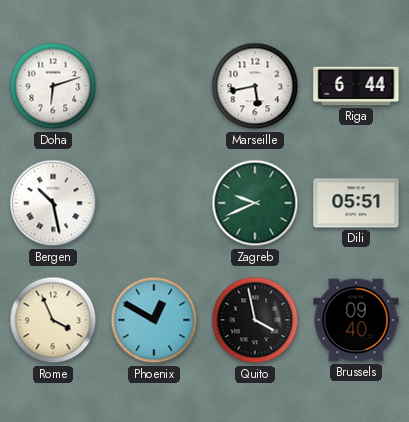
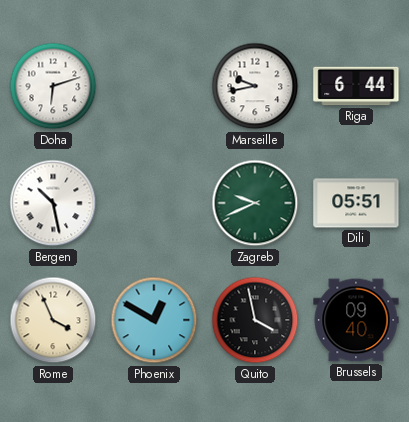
Marseille: 5:43 -> 9:43
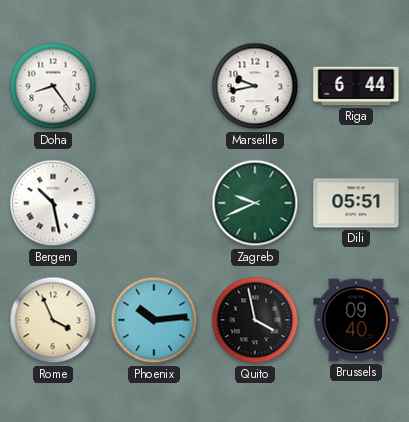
Doha: 6:12 -> 8:24
Phoenix: 12:50 -> 10:14
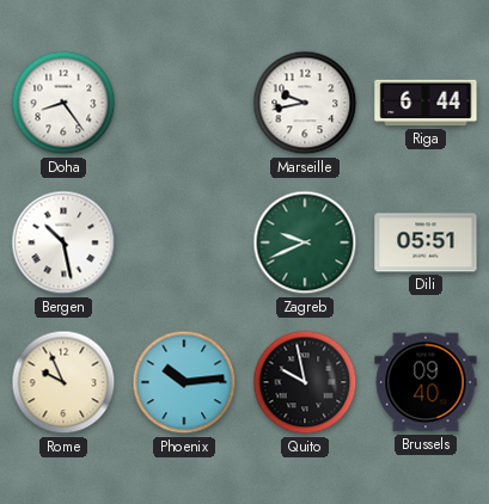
Rome: 3:56 -> 9:56
Quito: 3:58 -> 9:58
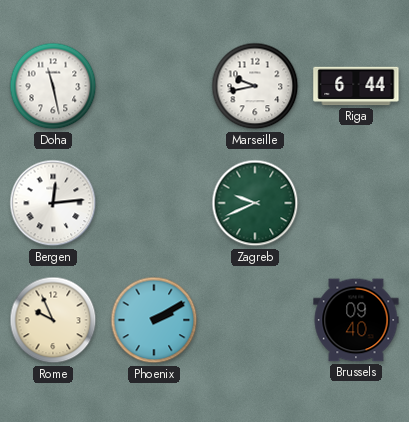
Doha: 8:24 -> 11:28
Bergen: 10:28 -> 12:14
Dili: 05:51 -> none
Phoenix: 10:14 -> 2:10
Quito: 9:58 -> none
